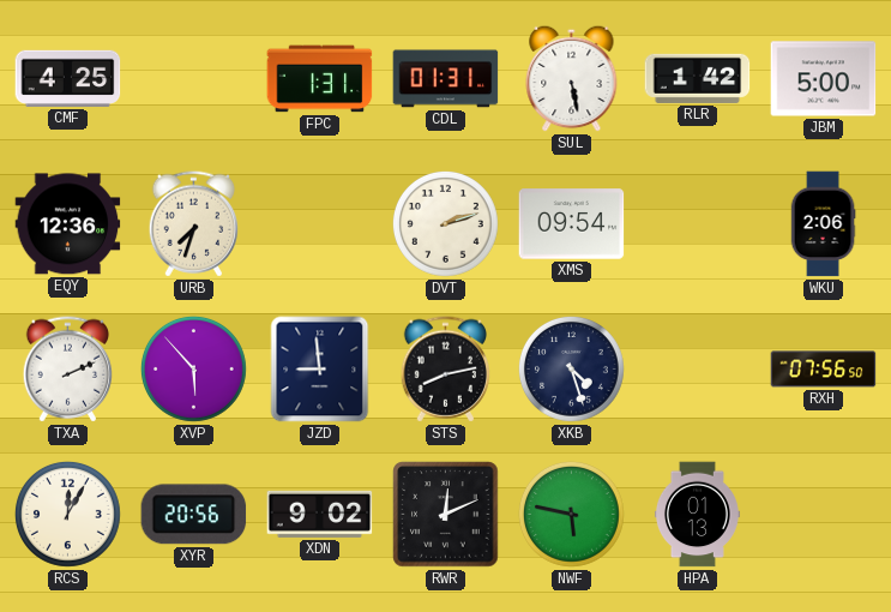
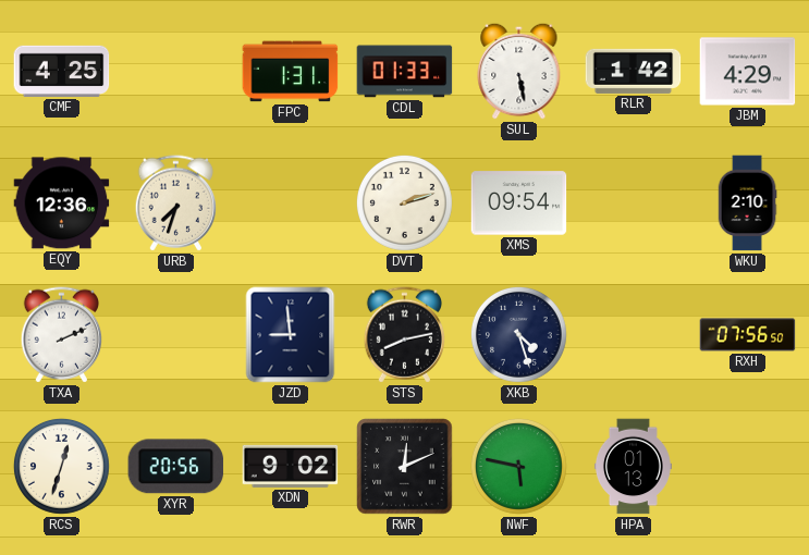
CDL: 01:31 -> 01:33
JBM: 5:00 -> 4:29
WKU: 2:06 -> 2:10
XVP: 5:53 -> none
RCS: 12:05 -> 12:33
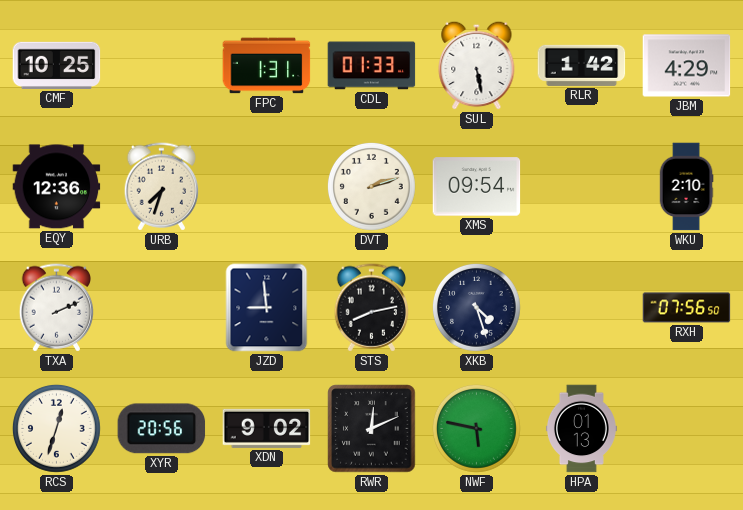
CMF: 4:25 -> 10:25
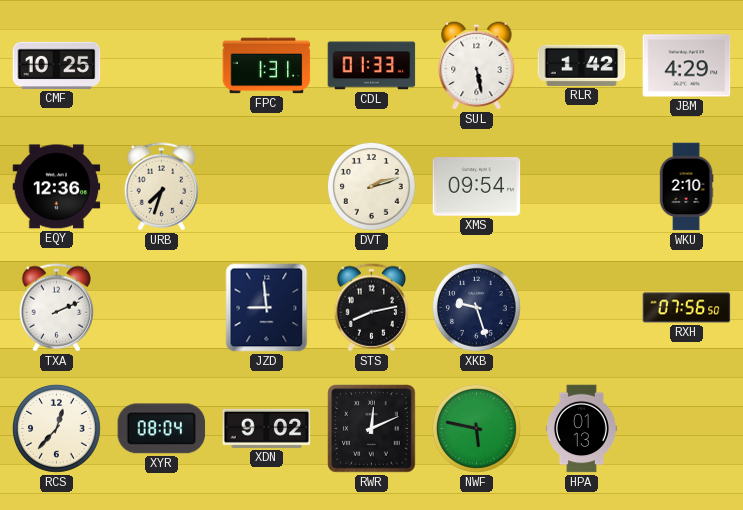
XKB: 4:27 -> 9:27
RCS: 12:33 -> 12:37
XYR: 20:56 -> 08:04
